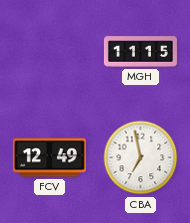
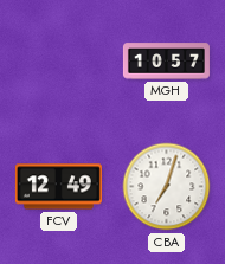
MGH: 11:15 -> 10:57
CBA: 6:58 -> 7:03
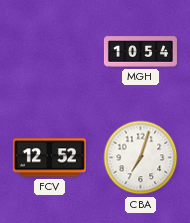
MGH: 10:57 -> 10:54
FCV: 12:49 -> 12:52
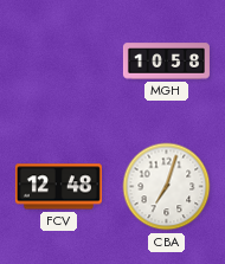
MGH: 10:54 -> 10:58
FCV: 12:52 -> 12:48
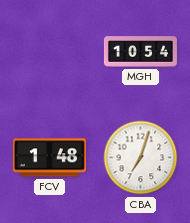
MGH: 10:58 -> 10:54
FCV: 12:48 -> 1:48
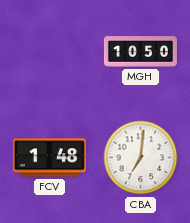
MGH: 10:54 -> 10:50
CBA: 7:03 -> 7:01
